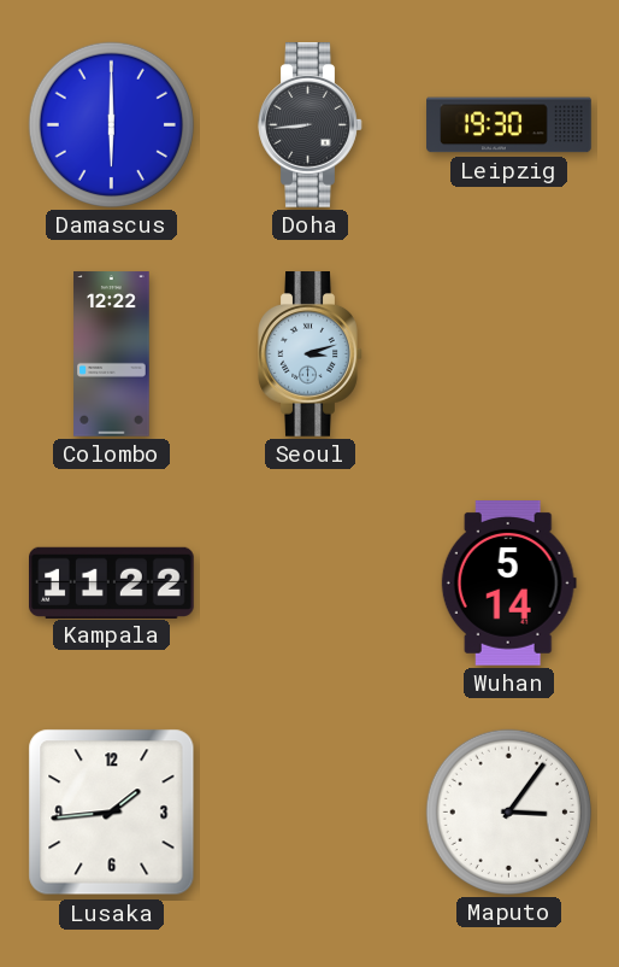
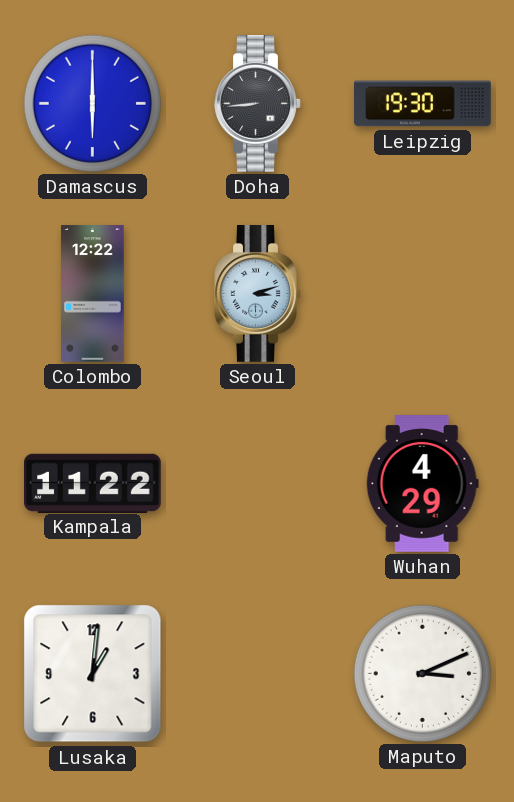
Wuhan: 5:14 -> 4:29
Lusaka: 1:44 -> 1:01
Maputo: 3:06 -> 3:11
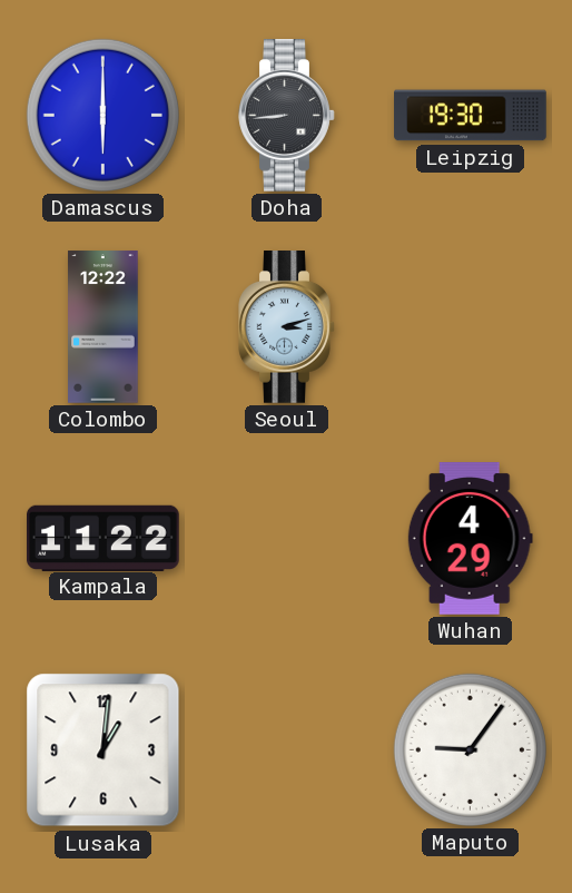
Maputo: 3:11 -> 9:06
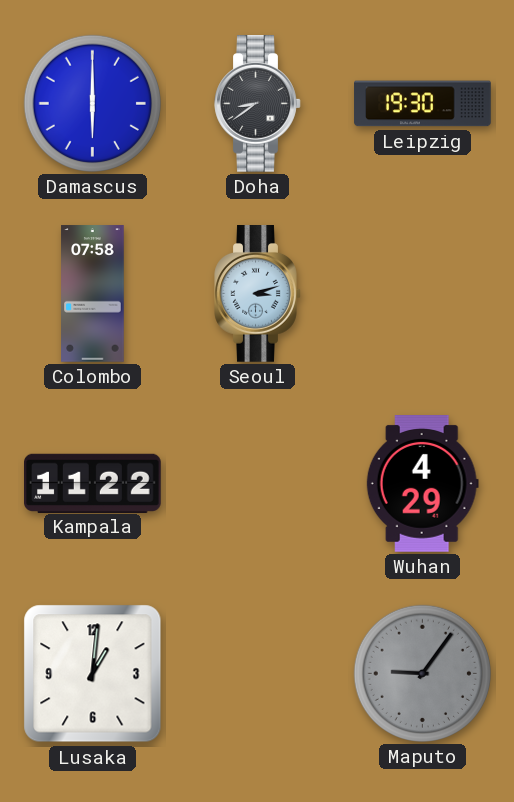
Doha: 8:44 -> 8:39
Colombo: 12:22 -> 07:58
Maputo dial: white -> grey
